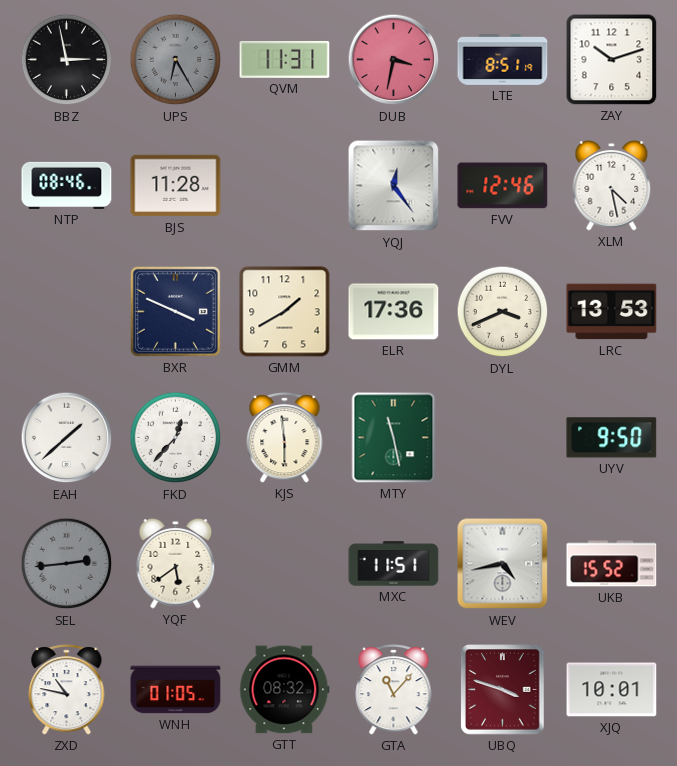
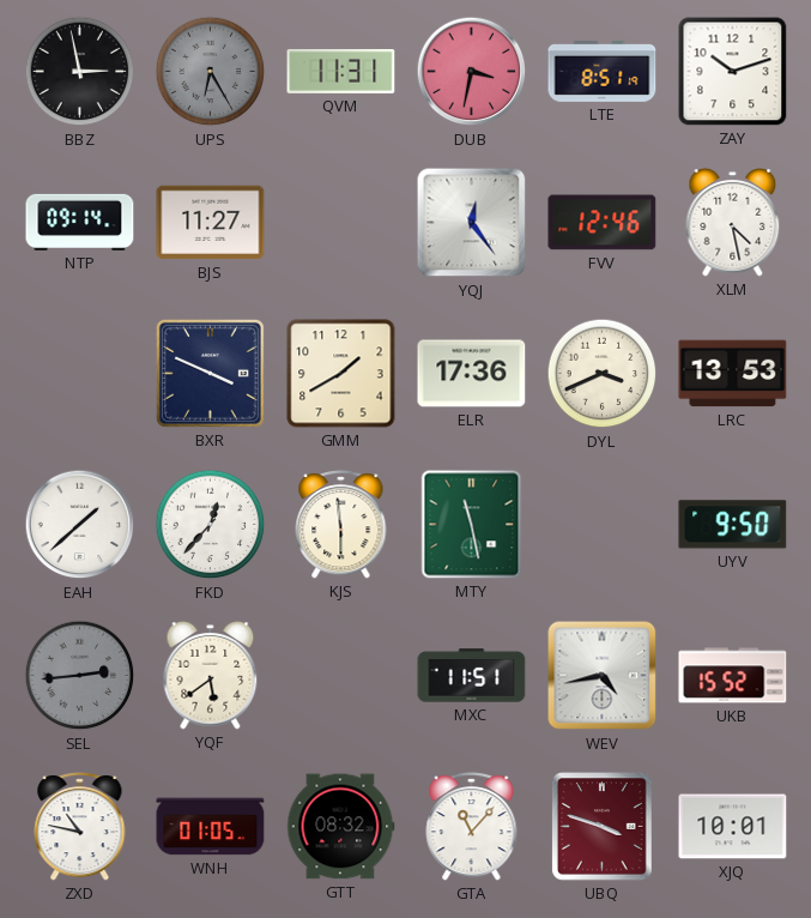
NTP: 08:46 -> 09:14
BJS: 11:28 -> 11:27
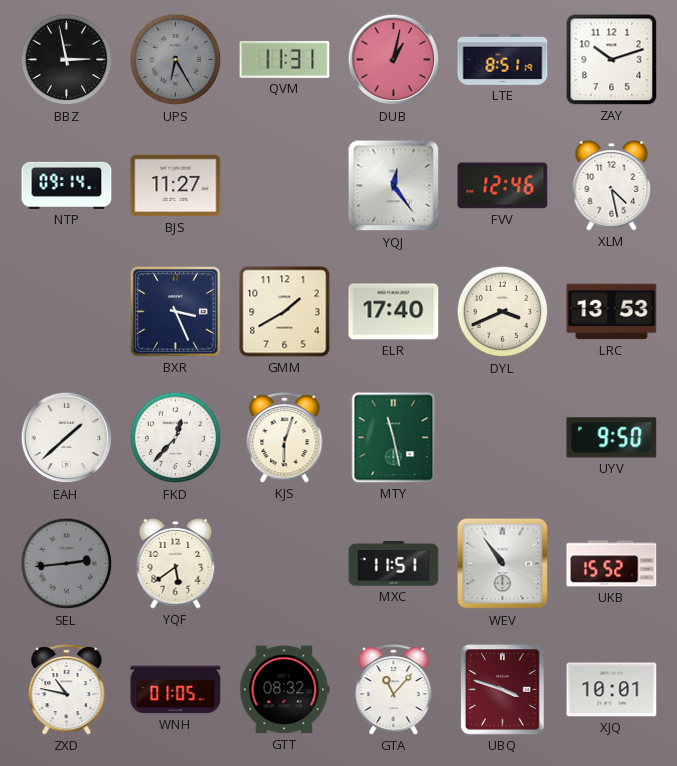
DUB: 3:32 -> 1:02
BXR: 3:49 -> 3:26
ELR: 17:36 -> 17:40
KJS: 5:59 -> 6:03
WEV: 4:43 -> 10:54
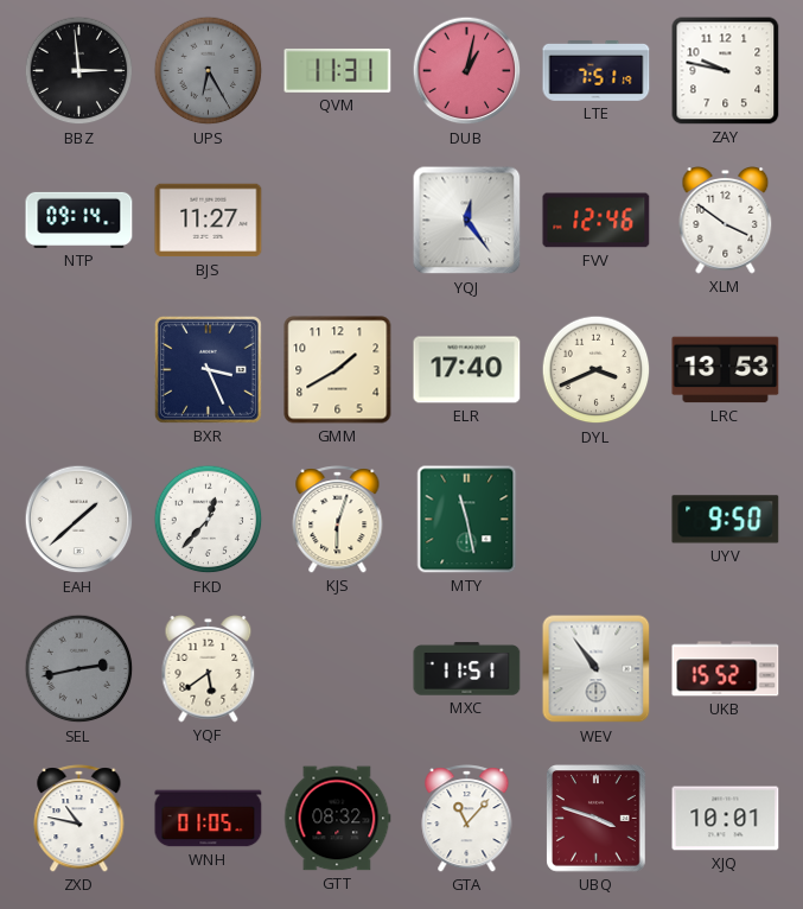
BBZ: 2:58 -> 2:59
LTE: 8:51 -> 7:51
ZAY: 10:12 -> 9:47
XLM: 4:28 -> 3:51
SEL: 2:44 -> 2:43
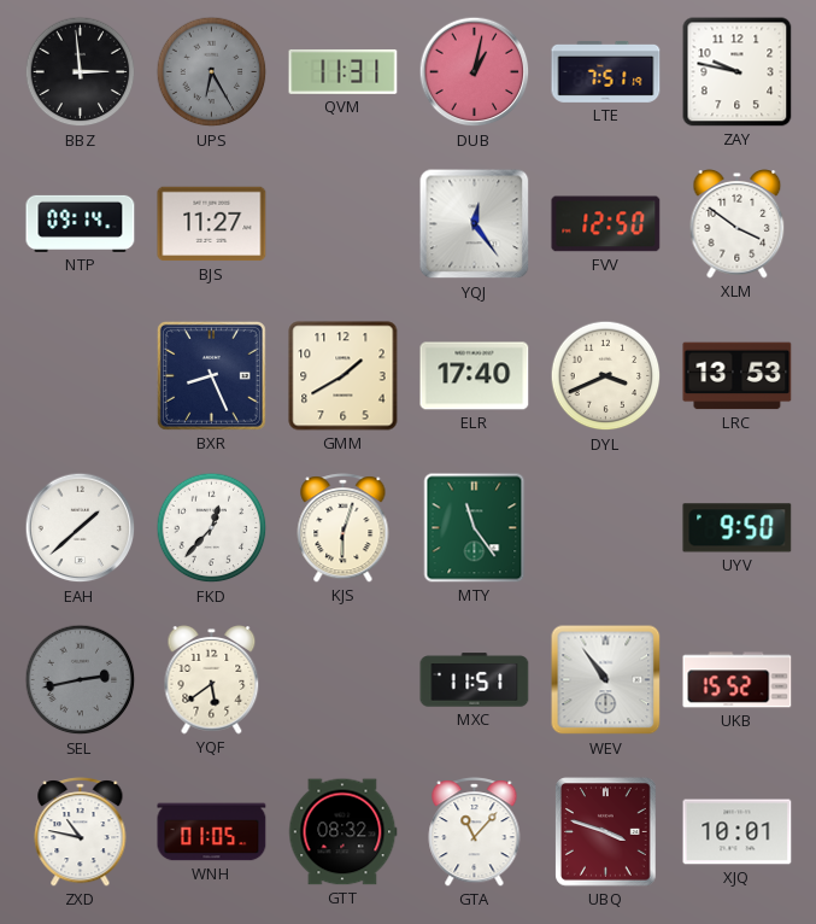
FVV: 12:46 -> 12:50
BXR: 3:26 -> 8:26
MTY: 11:28 -> 11:24
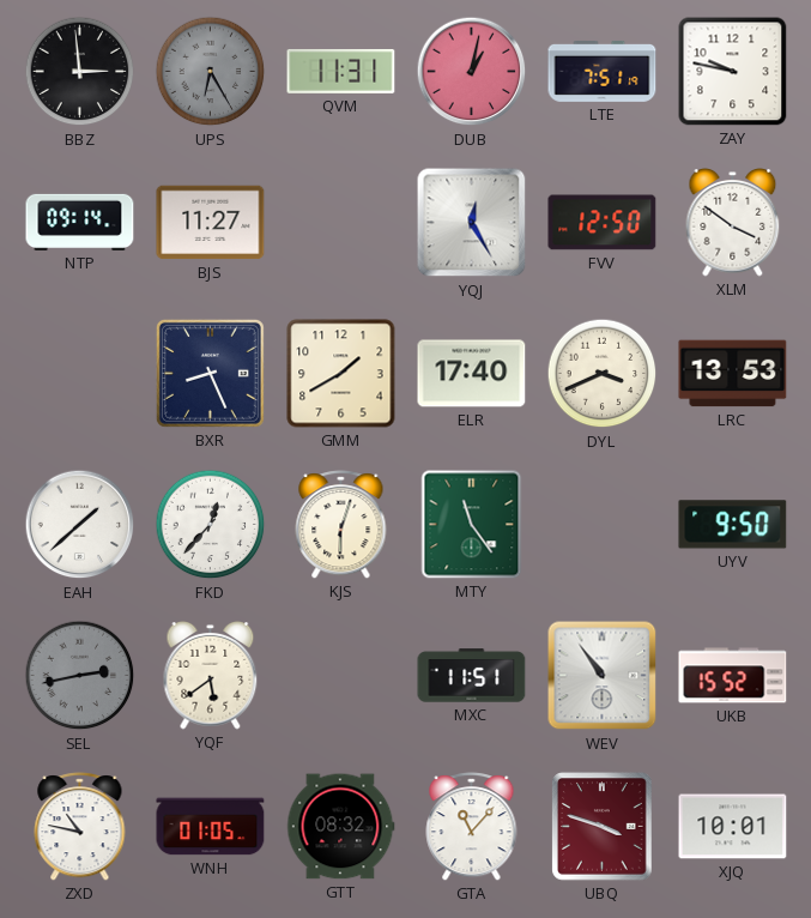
YQJ: 12:24 -> 12:25
